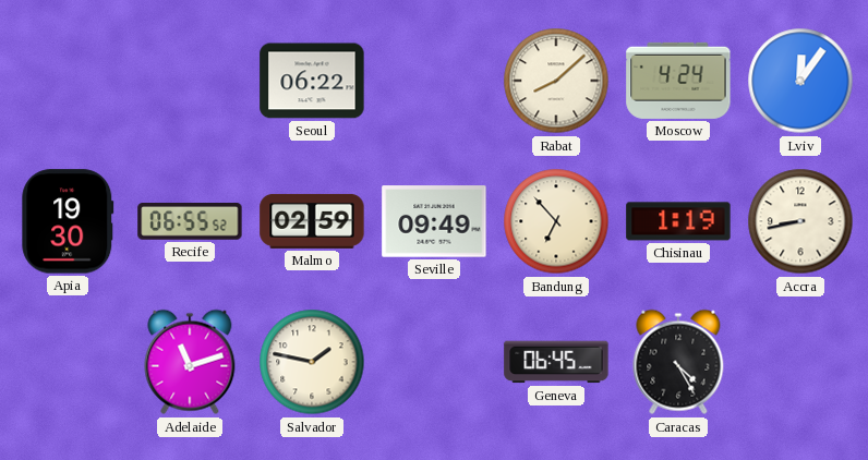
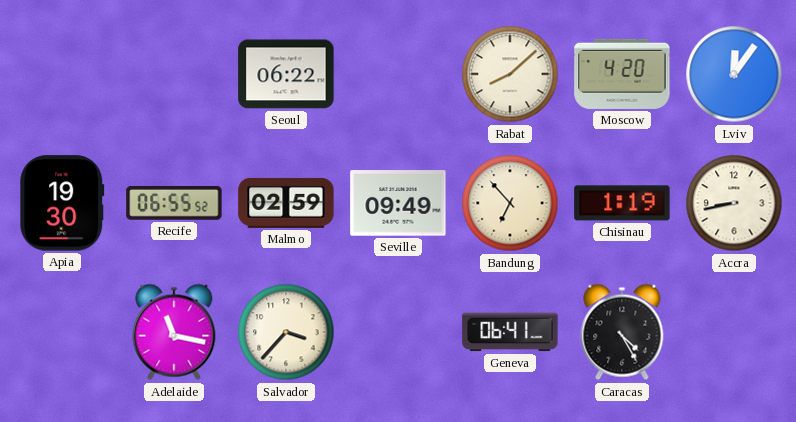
Moscow: 4:24 -> 4:20
Adelaide: 11:12 -> 11:17
Salvador: 1:47 -> 3:37
Geneva: 06:45 -> 06:41
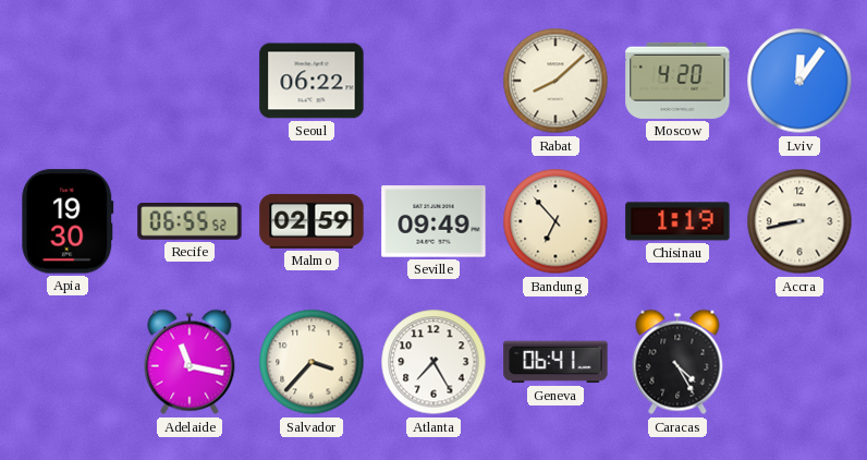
Atlanta: none -> 7:25
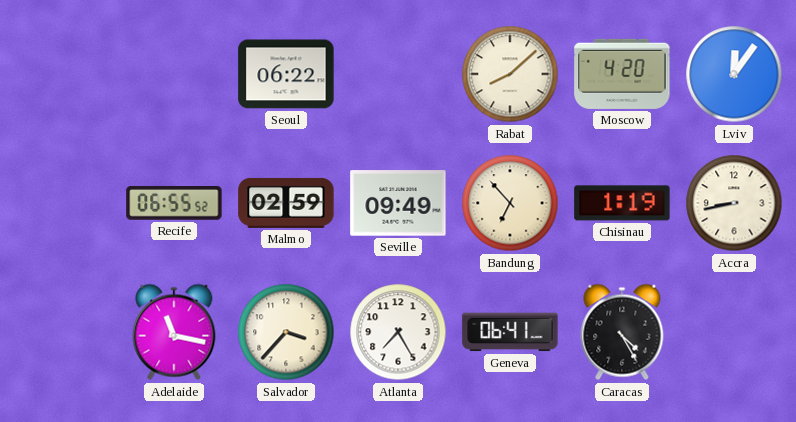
Apia: 19:30 -> none
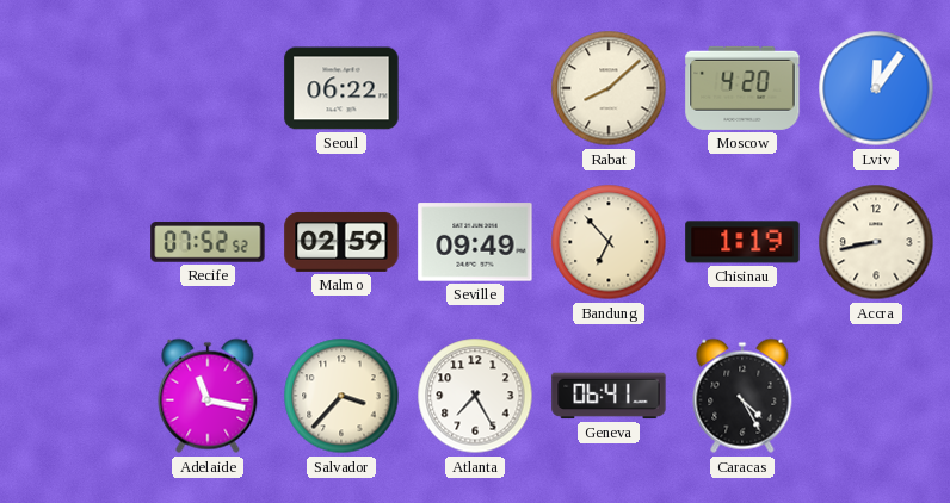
Recife: 06:55 -> 07:52
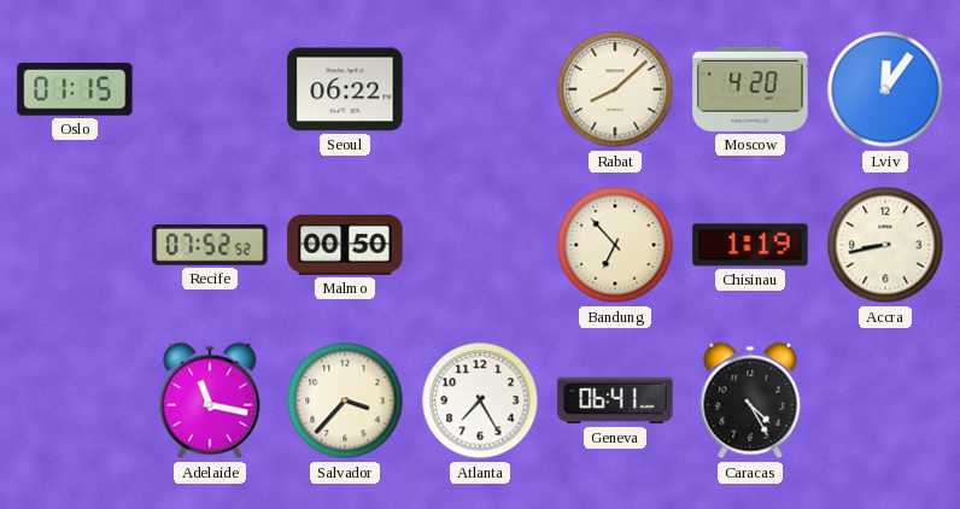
Oslo: none -> 01:15
Malmo: 02:59 -> 00:50
Seville: 09:49 -> none
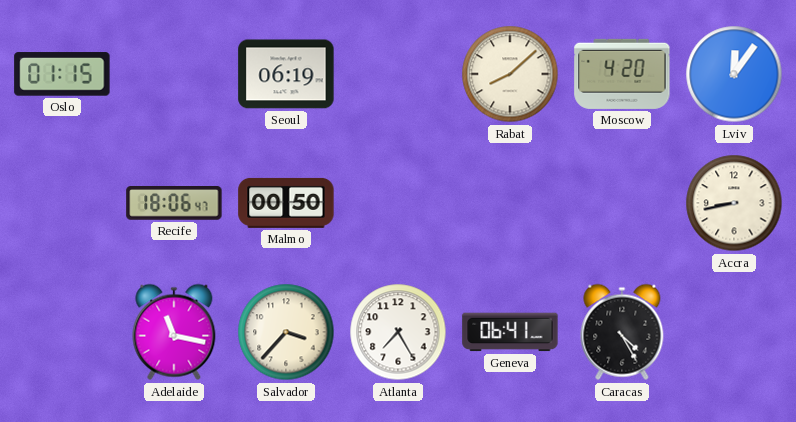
Seoul: 06:22 -> 06:19
Recife: 07:52 -> 18:06
Bandung: 6:53 -> none
Chisinau: 1:19 -> none
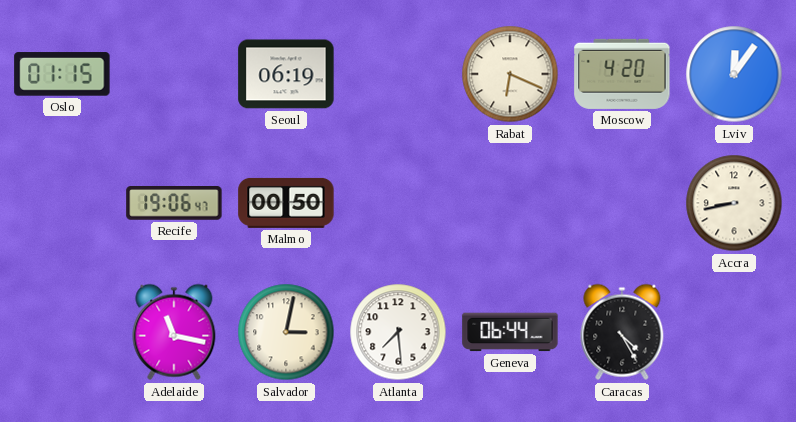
Rabat: 8:08 -> 6:19
Recife: 18:06 -> 19:06
Salvador: 3:37 -> 3:02
Atlanta: 7:25 -> 7:29
Geneva: 06:41 -> 06:44
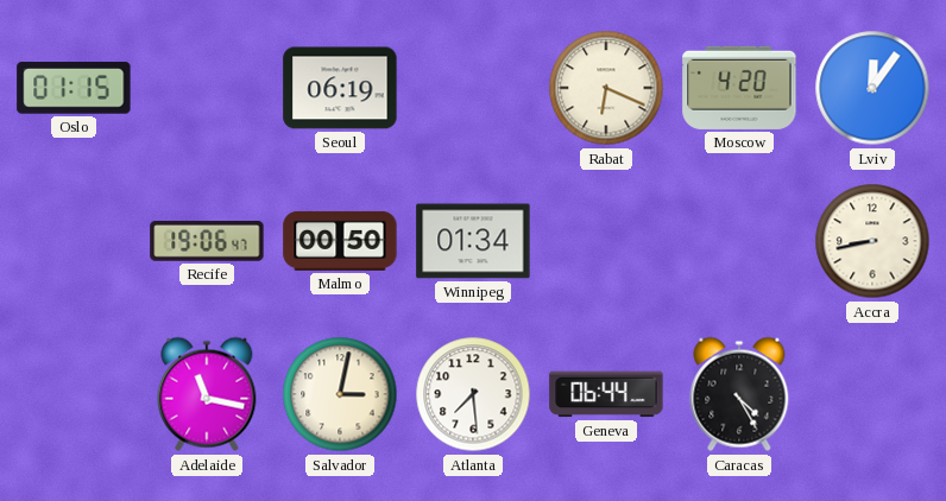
Winnipeg: none -> 01:34
